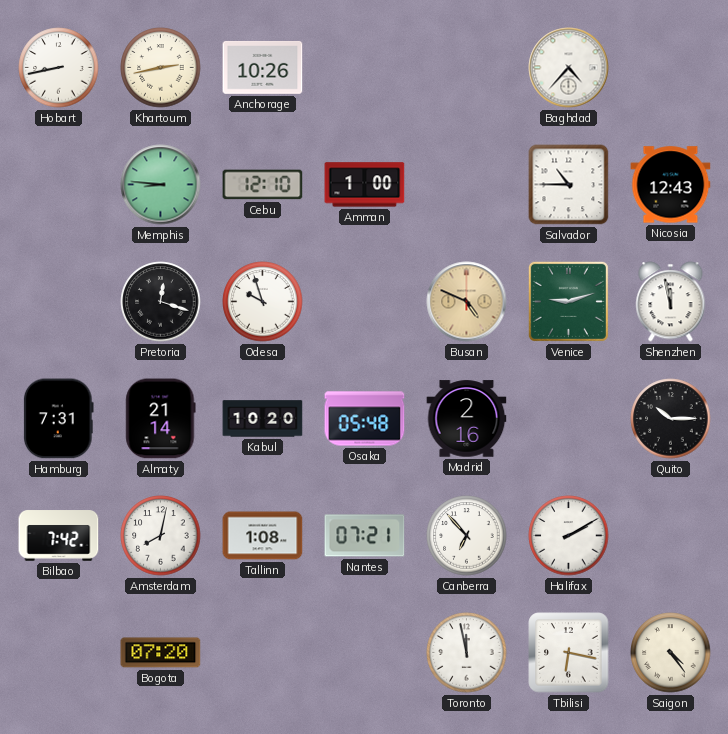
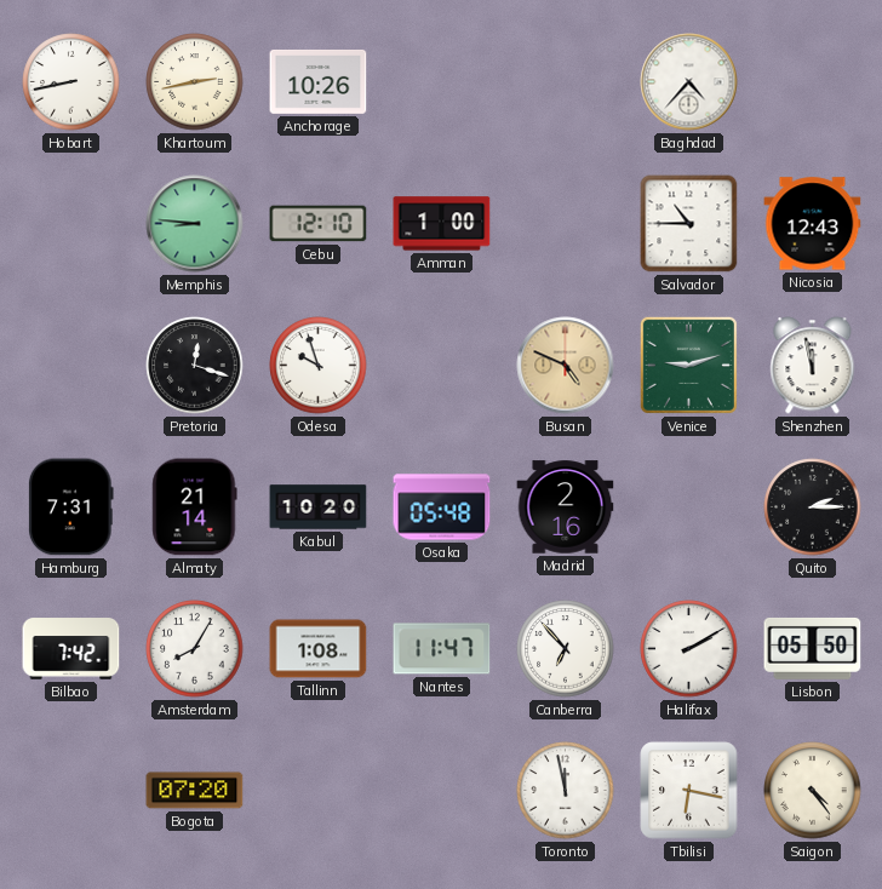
Quito: 10:15 -> 2:15
Amsterdam: 8:02 -> 8:05
Nantes: 07:21 -> 11:47
Lisbon: none -> 05:50
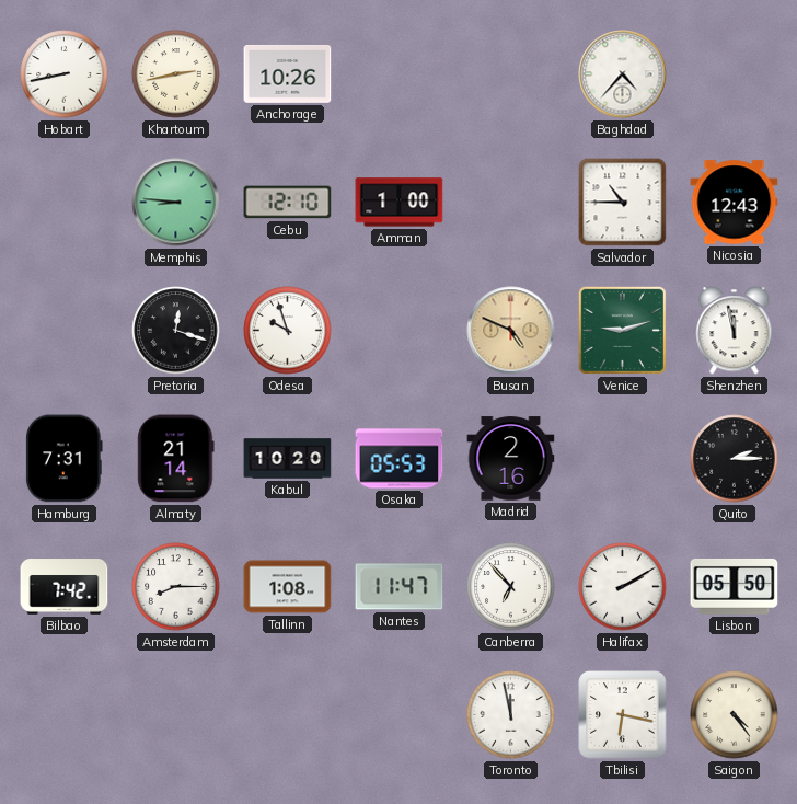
Osaka: 05:48 -> 05:53
Amsterdam: 8:05 -> 8:15
Bogota: 07:20 -> none
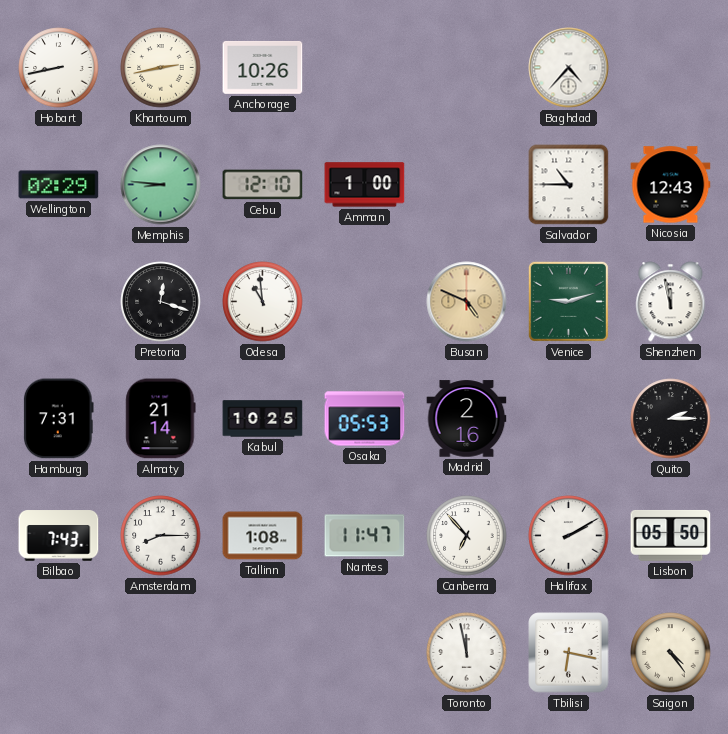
Wellington: none -> 02:29
Odesa: 9:57 -> 10:59
Kabul: 10:20 -> 10:25
Bilbao: 7:42 -> 7:43
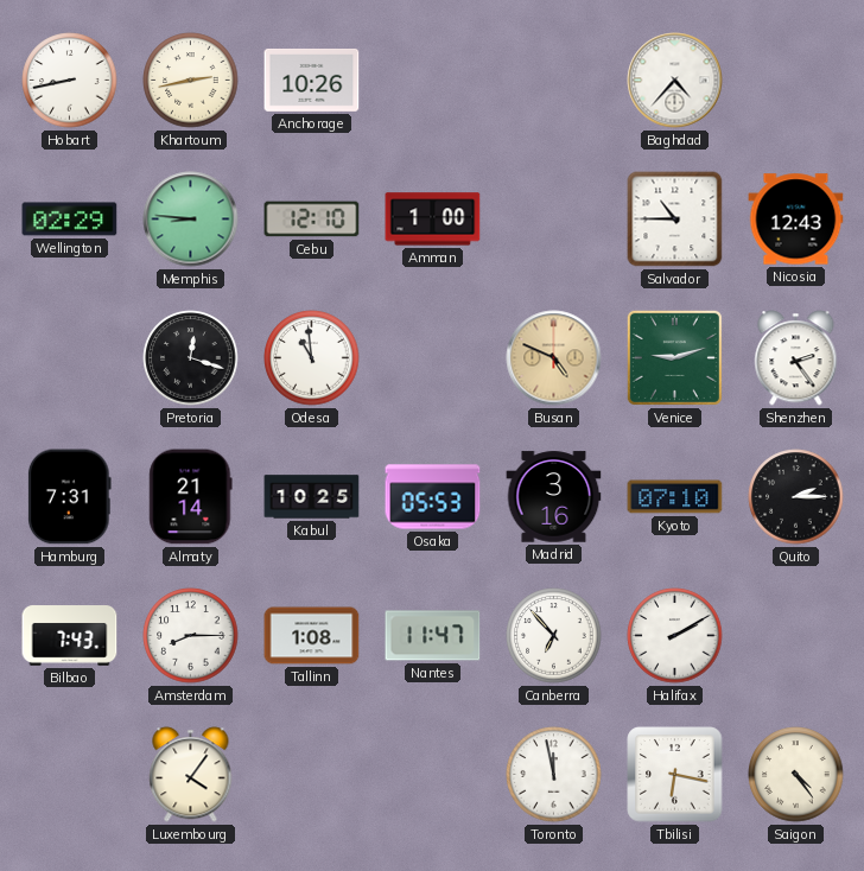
Shenzhen: 11:58 -> 2:24
Madrid: 2:16 -> 3:16
Kyoto: none -> 07:10
Lisbon: 05:50 -> none
Luxembourg: none -> 4:06
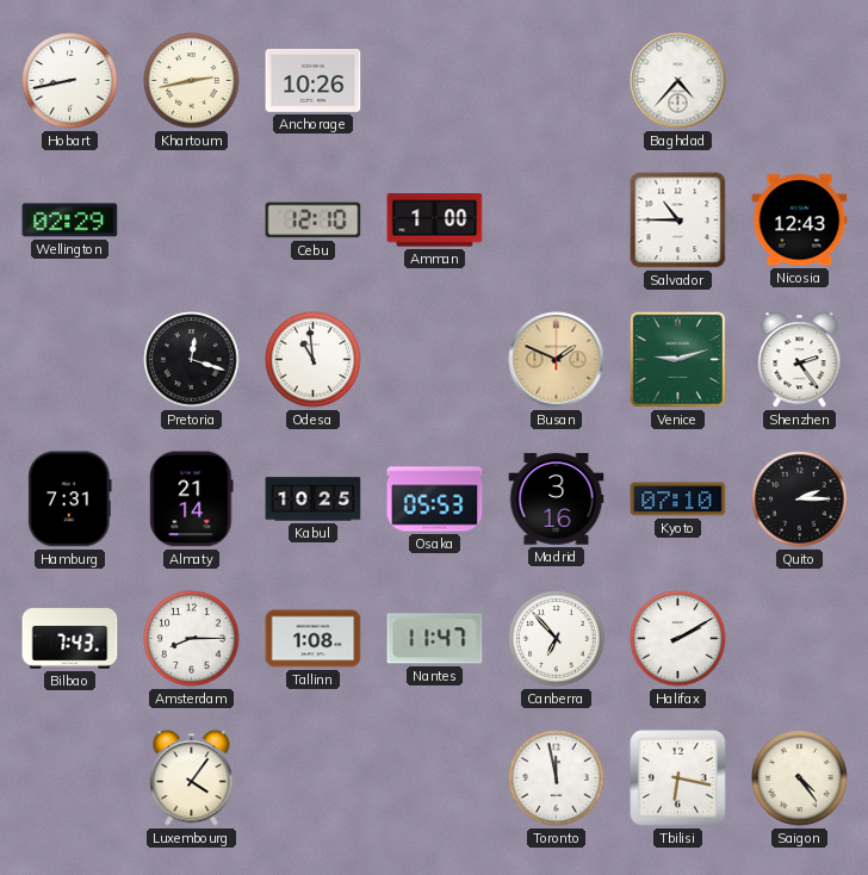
Memphis: 8:46 -> none
Busan: 4:49 -> 1:49
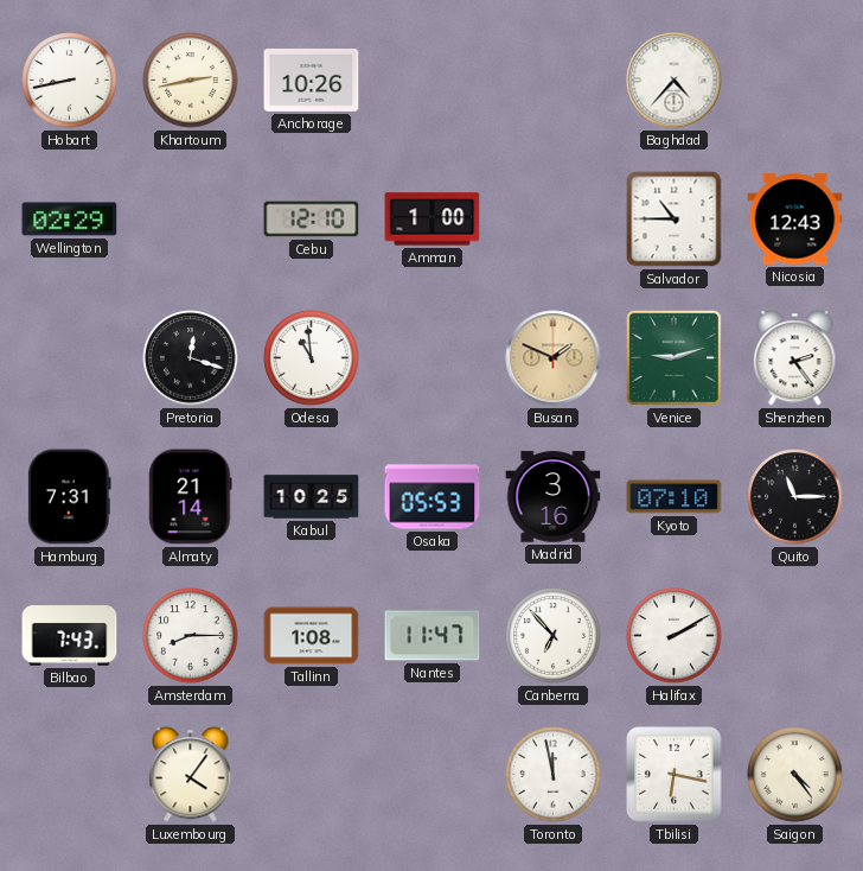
Quito: 2:15 -> 11:15
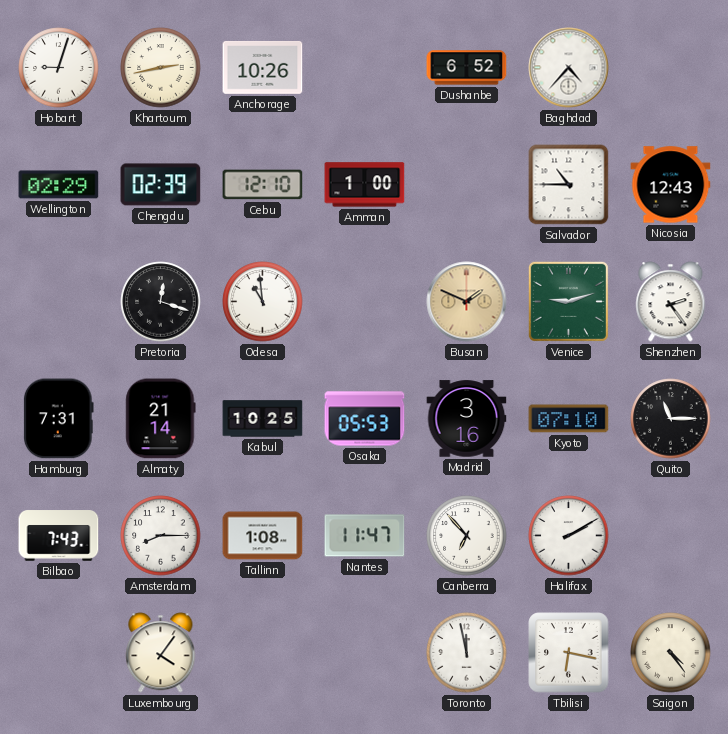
Hobart: 8:43 -> 9:03
Dushanbe: none -> 6:52
Chengdu: none -> 02:39
